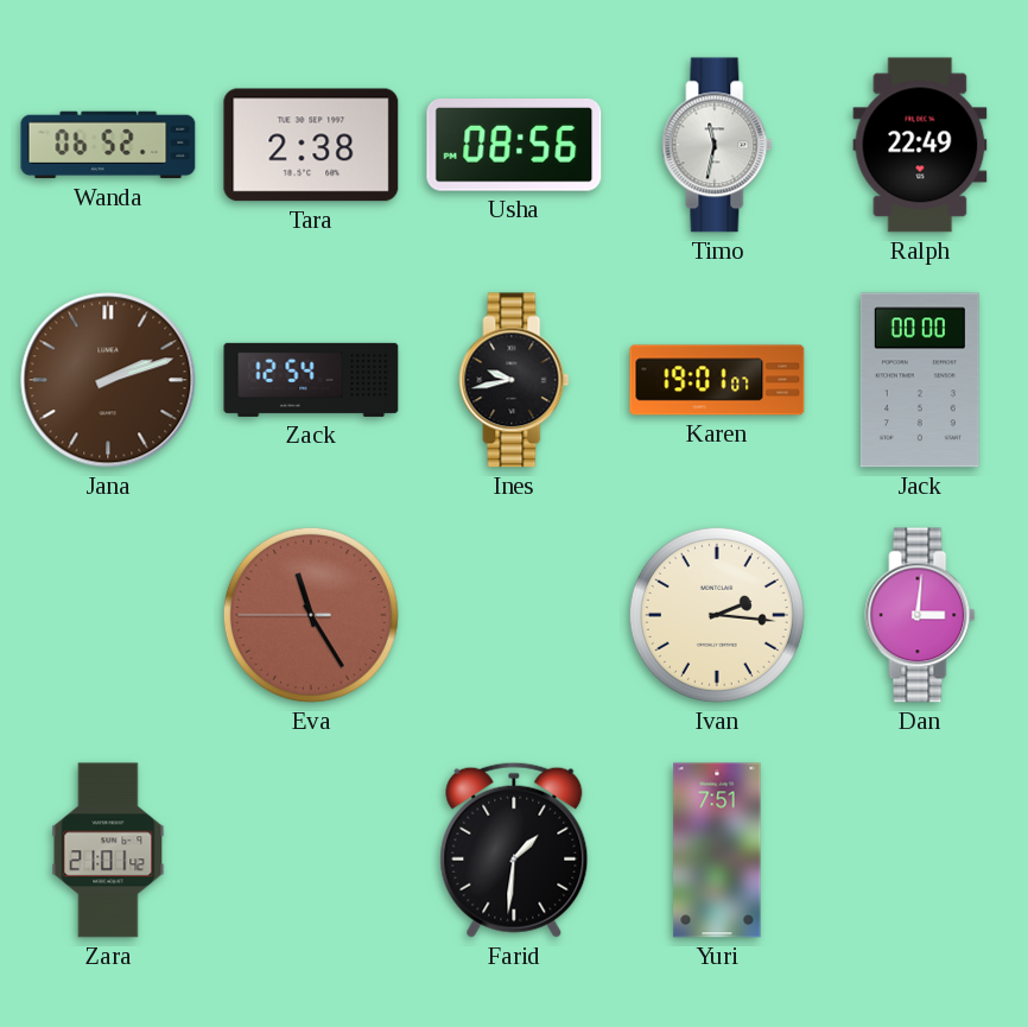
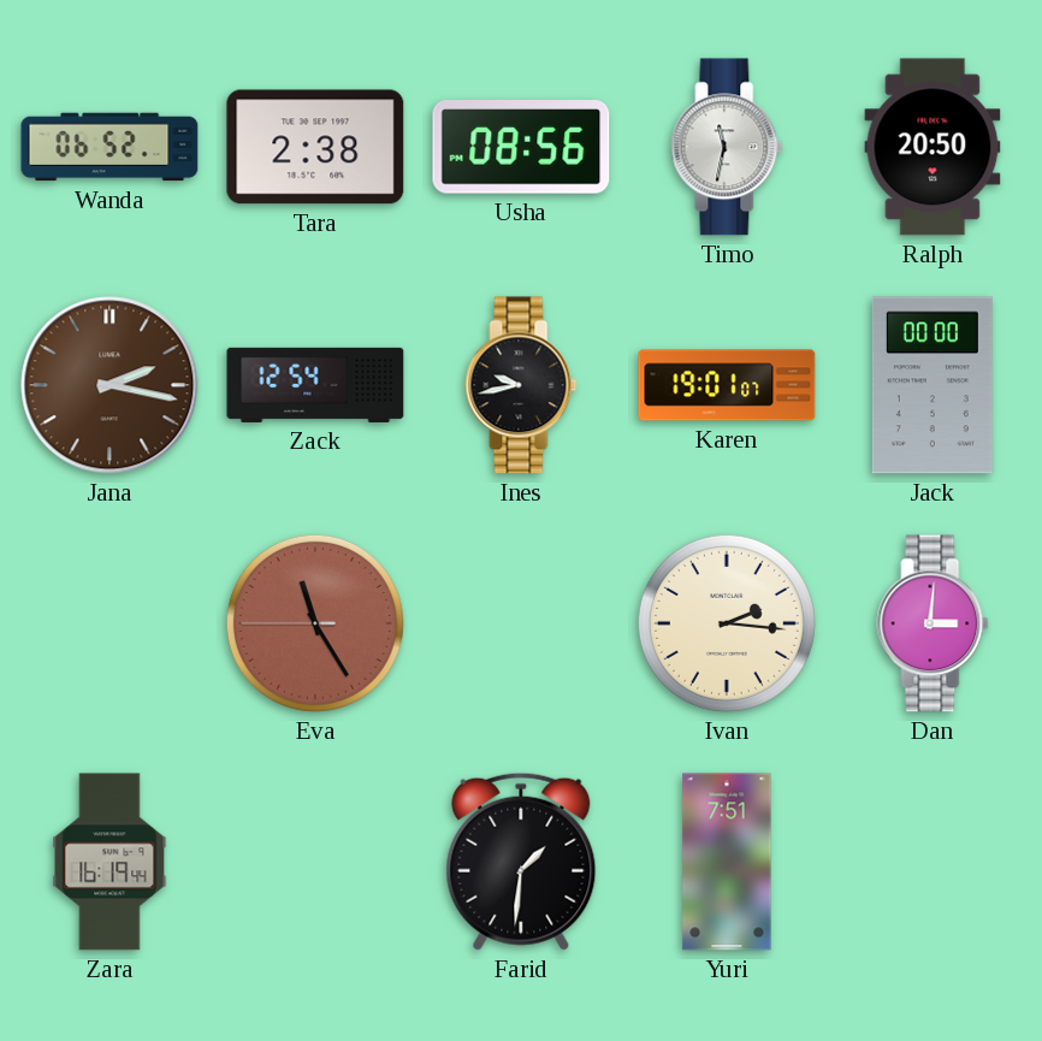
Ralph: 22:49 -> 20:50
Jana: 2:12 -> 2:17
Zara: 21:01 -> 16:19
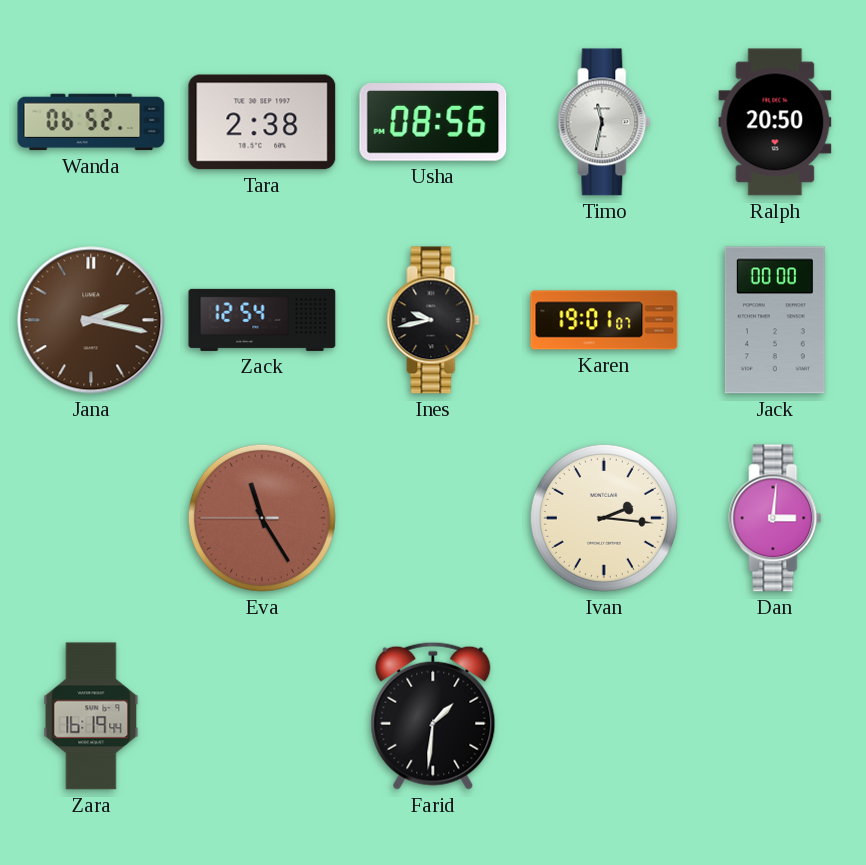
Yuri: 7:51 -> none
